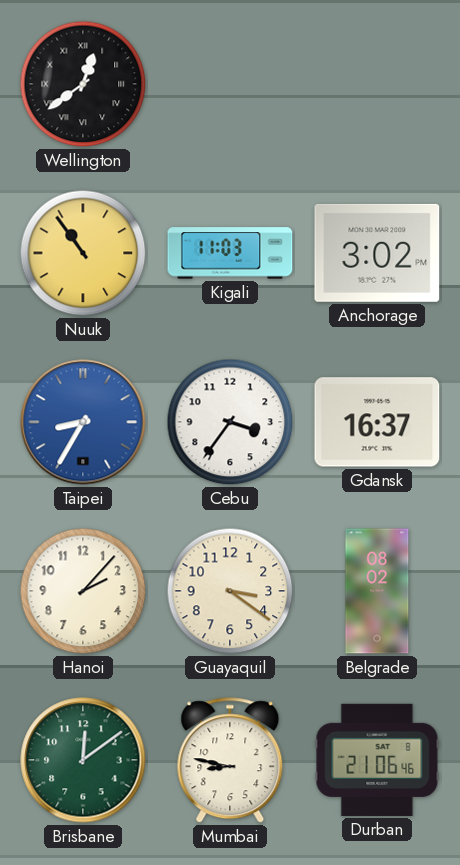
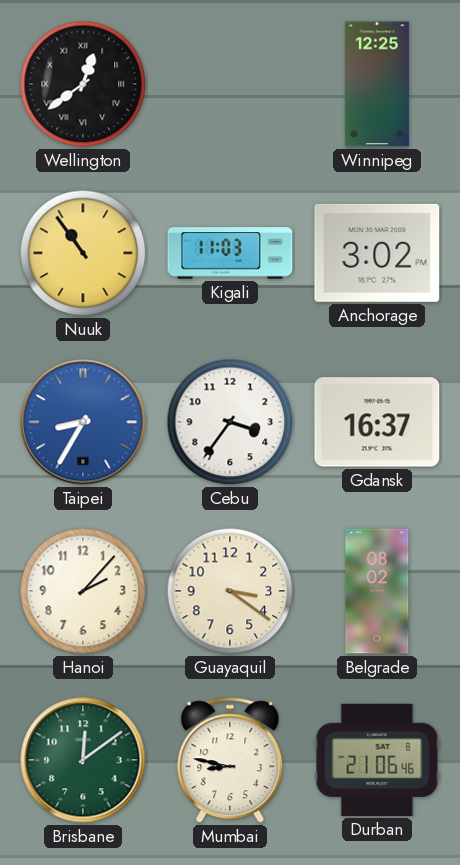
Winnipeg: none -> 12:25
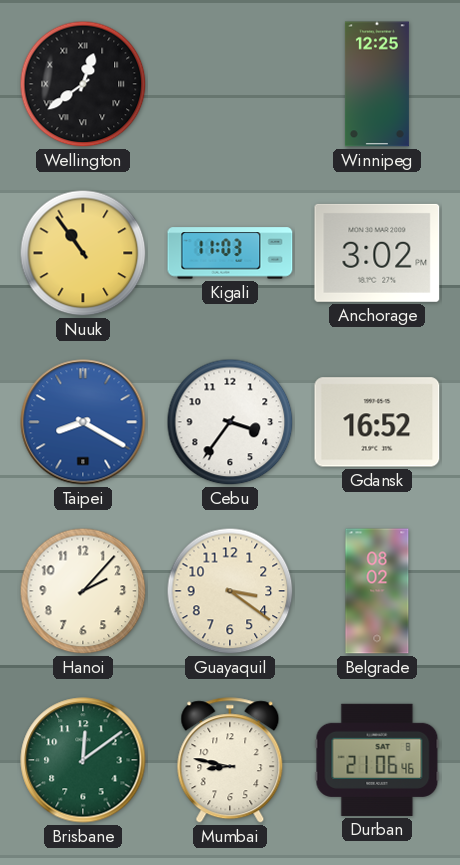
Taipei: 8:35 -> 8:20
Gdansk: 16:37 -> 16:52
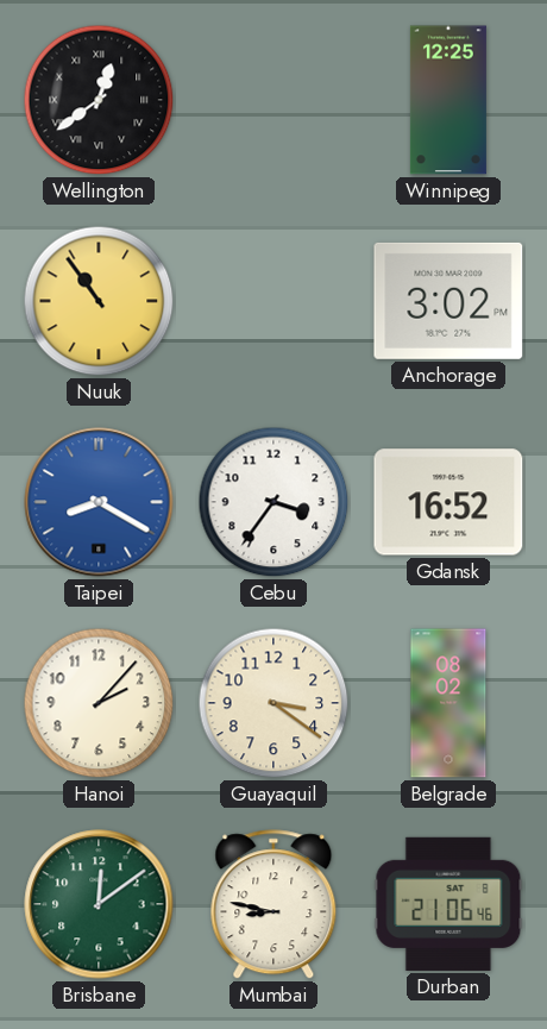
Kigali: 11:03 -> none
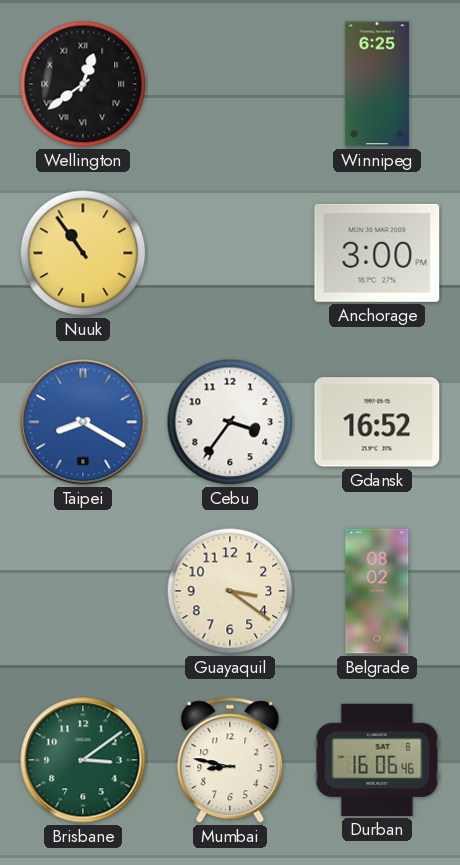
Winnipeg: 12:25 -> 6:25
Anchorage: 3:02 -> 3:00
Hanoi: 2:07 -> none
Brisbane: 12:09 -> 3:09
Durban: 21:06 -> 16:06
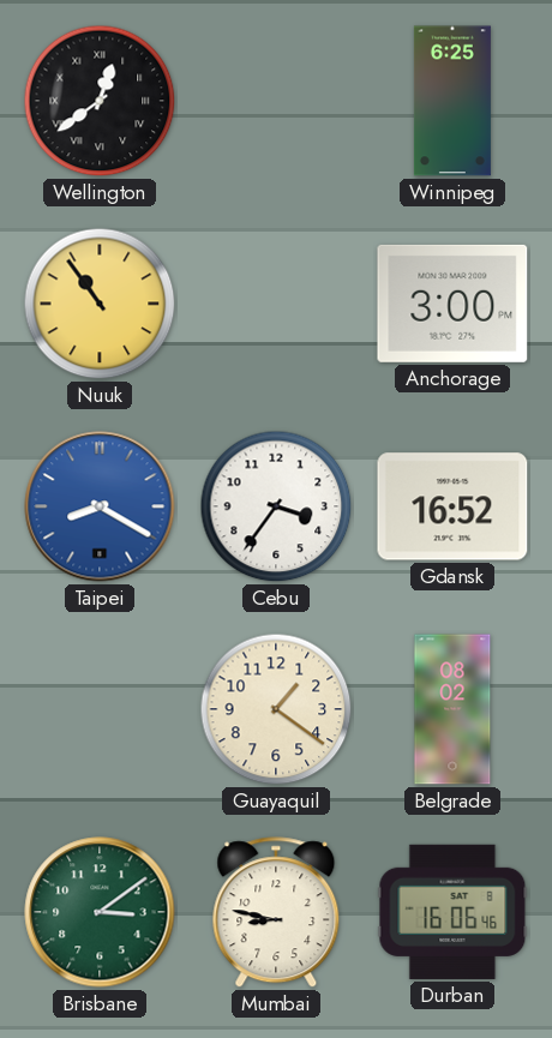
Guayaquil: 3:21 -> 1:21
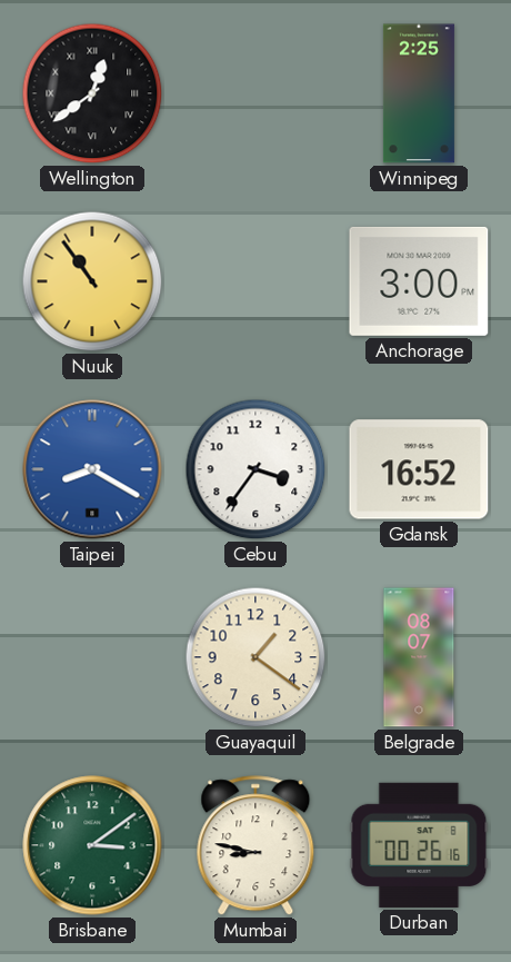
Winnipeg: 6:25 -> 2:25
Belgrade: 08:02 -> 08:07
Durban: 16:06 -> 00:26
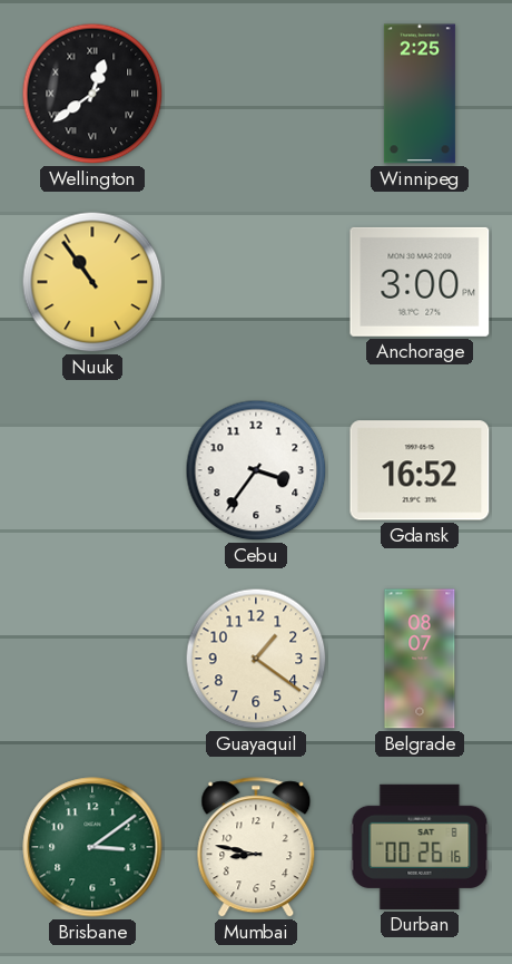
Taipei: 8:20 -> none
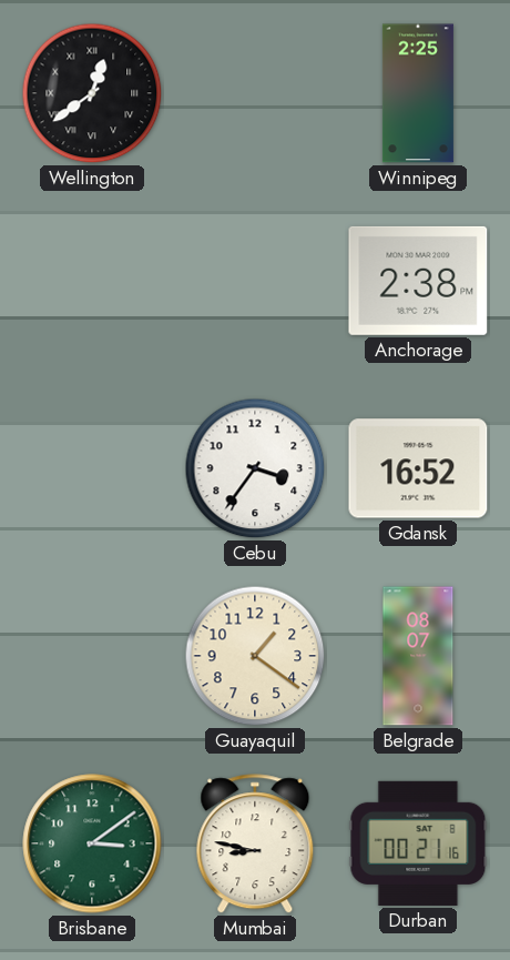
Nuuk: 10:54 -> none
Anchorage: 3:00 -> 2:38
Durban: 00:26 -> 00:21
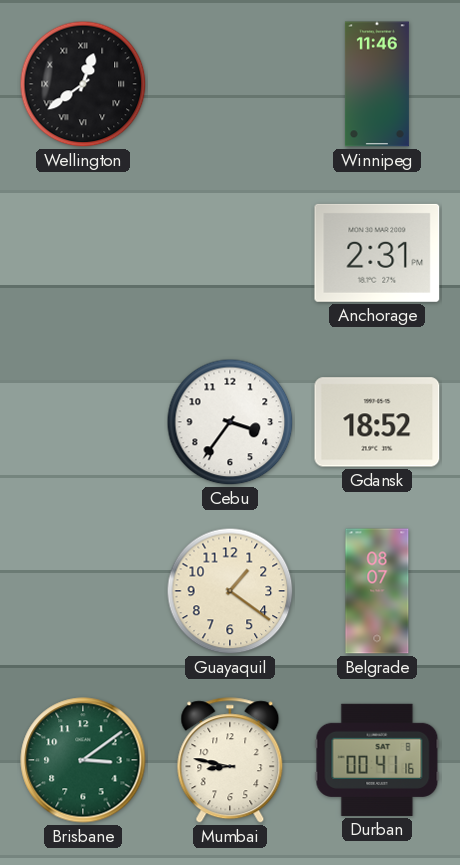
Winnipeg: 2:25 -> 11:46
Anchorage: 2:38 -> 2:31
Gdansk: 16:52 -> 18:52
Durban: 00:21 -> 00:41
